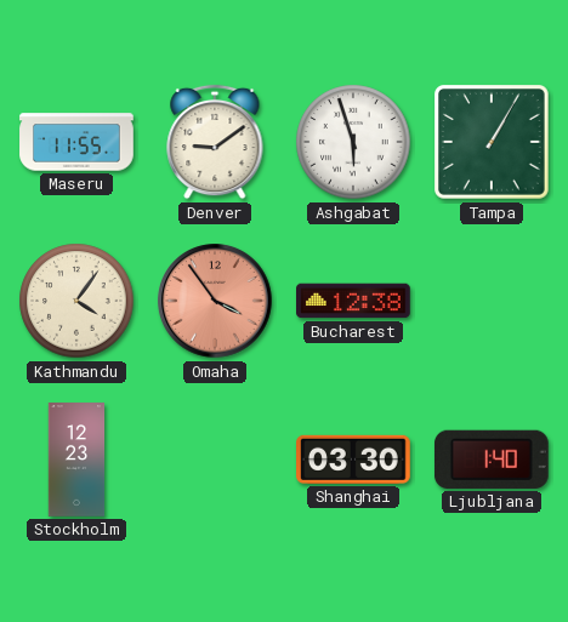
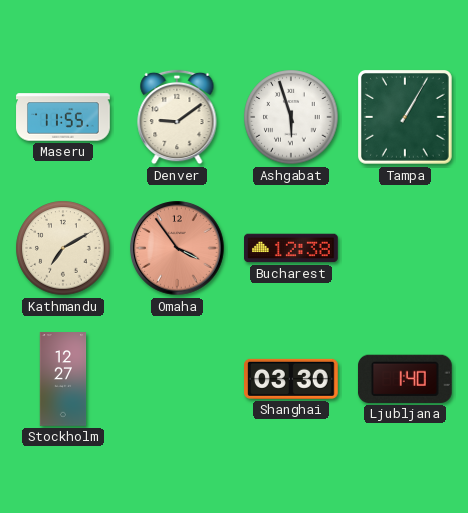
Kathmandu: 4:06 -> 7:10
Stockholm: 12:23 -> 12:27
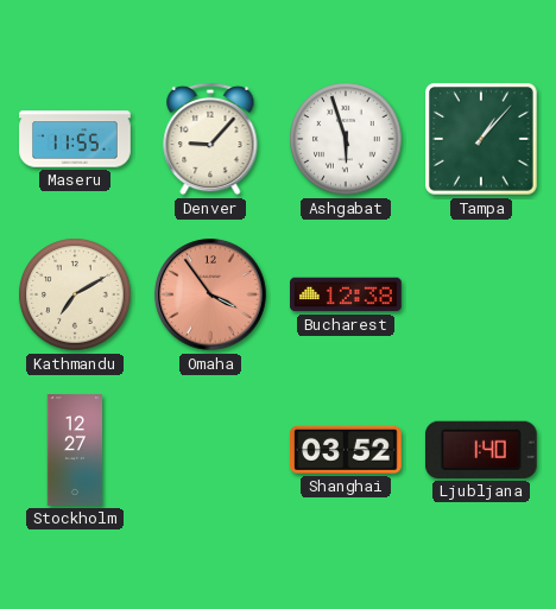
Denver: 9:09 -> 9:07
Tampa: 1:05 -> 1:07
Shanghai: 03:30 -> 03:52
